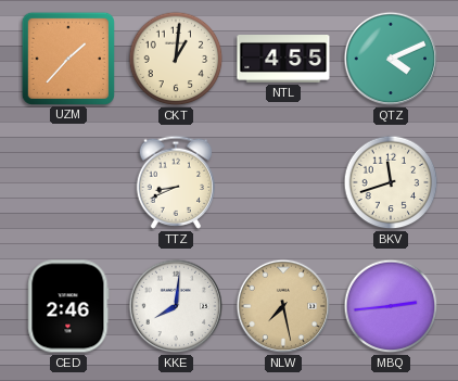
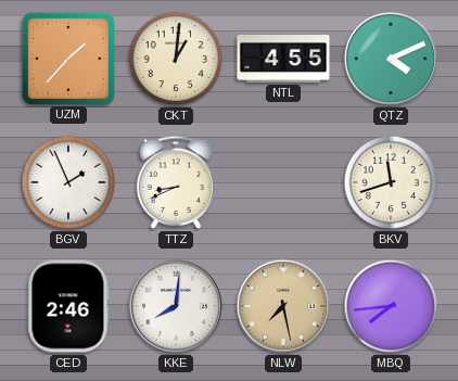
BGV: none -> 1:56
MBQ: 2:44 -> 7:44
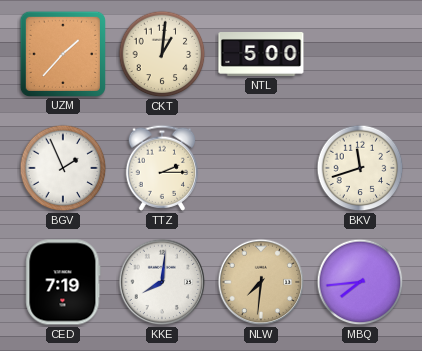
NTL: 4:55 -> 5:00
QTZ: 4:11 -> none
TTZ: 8:41 -> 2:15
CED: 2:46 -> 7:19
NLW: 7:28 -> 7:31
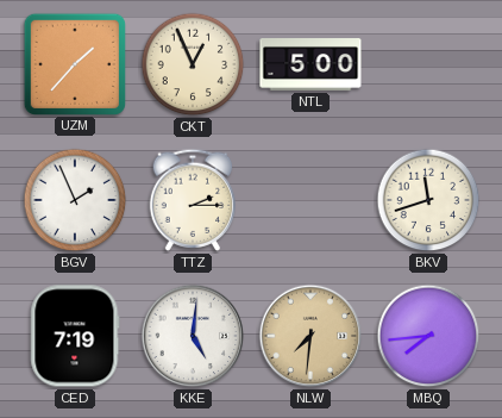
CKT: 1:01 -> 12:56
KKE: 8:01 -> 5:01
